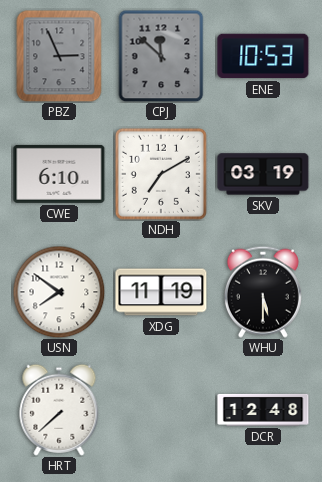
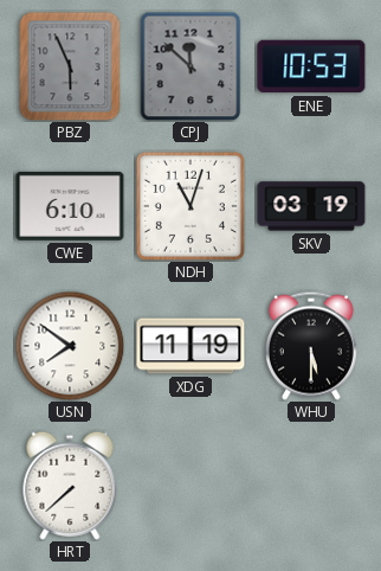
PBZ: 2:56 -> 5:56
NDH: 7:10 -> 11:03
DCR: 12:48 -> none
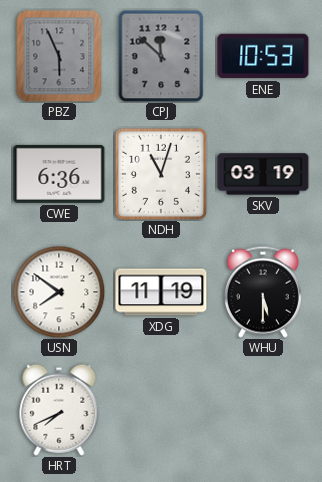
CWE: 6:10 -> 6:36
HRT: 7:38 -> 7:41
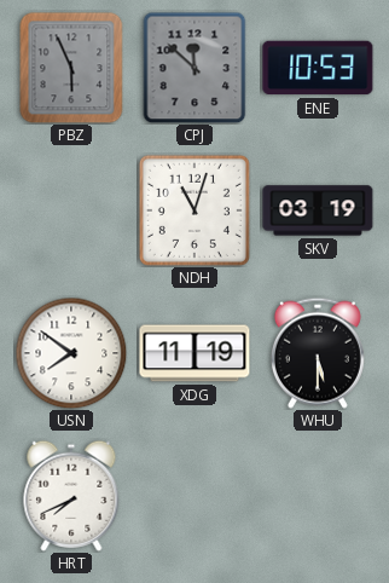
CWE: 6:36 -> none
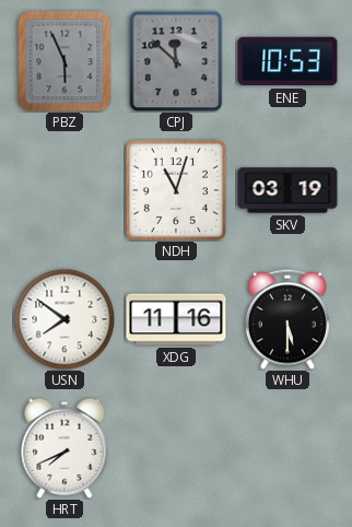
XDG: 11:19 -> 11:16
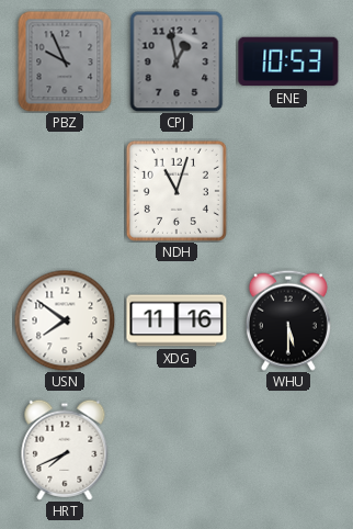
PBZ: 5:56 -> 9:56
CPJ: 11:52 -> 12:58
SKV: 03:19 -> none
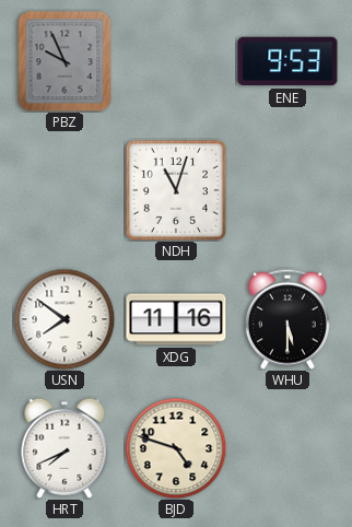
CPJ: 12:58 -> none
ENE: 10:53 -> 9:53
BJD: none -> 4:48
